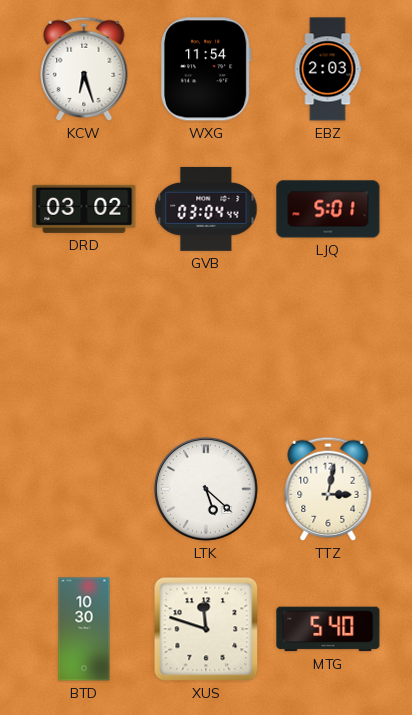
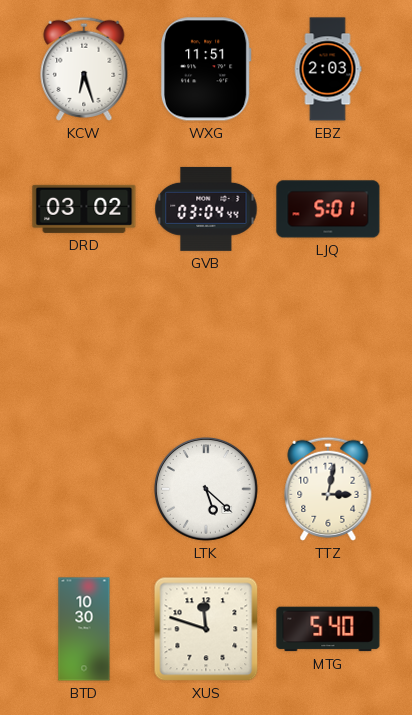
WXG: 11:54 -> 11:51
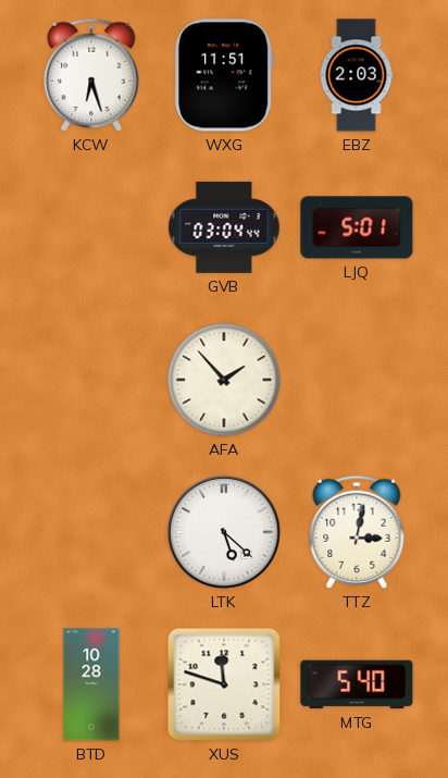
DRD: 03:02 -> none
AFA: none -> 1:53
BTD: 10:30 -> 10:28
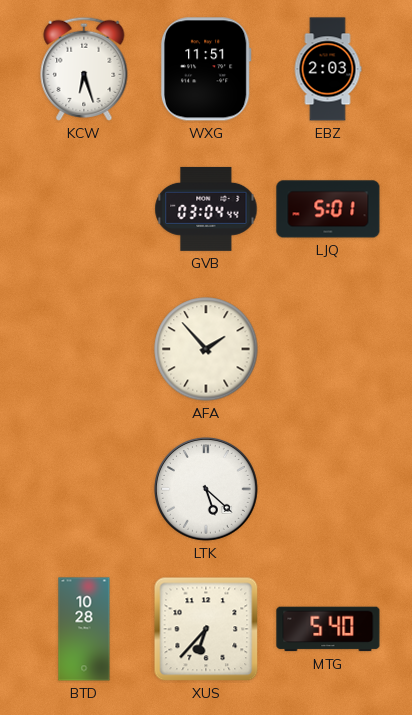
TTZ: 3:02 -> none
XUS: 11:48 -> 6:37
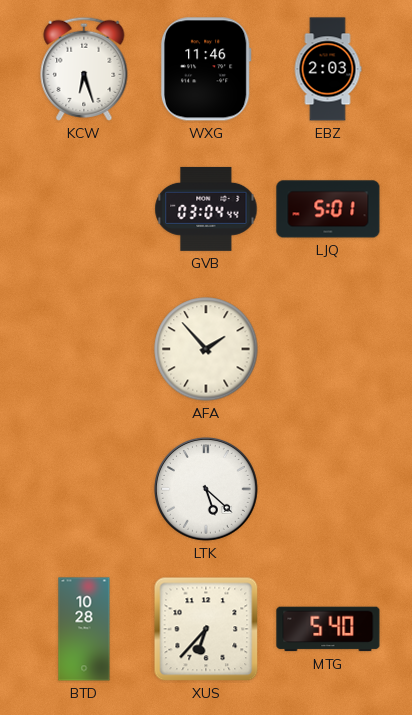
WXG: 11:51 -> 11:46
